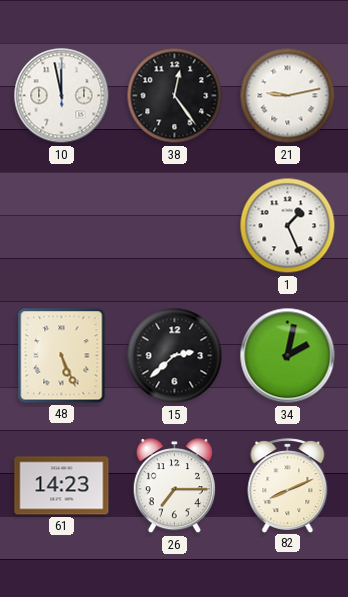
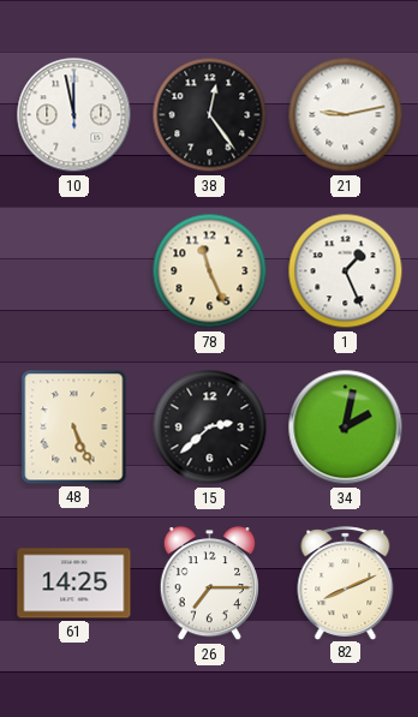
78: none -> 11:26
61: 14:23 -> 14:25
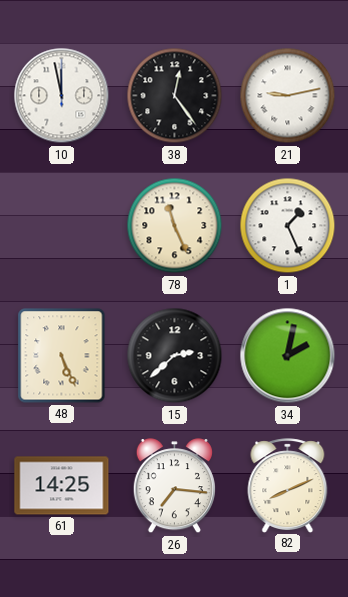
26: 7:15 -> 7:16
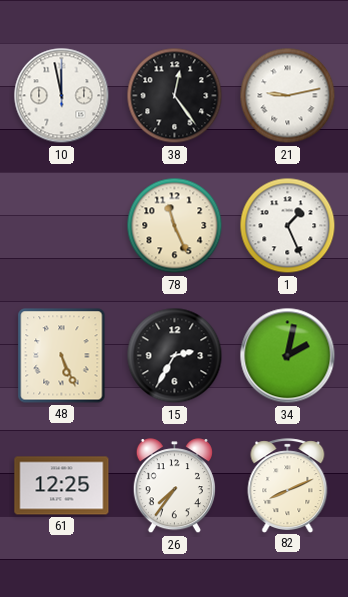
15: 2:38 -> 2:35
61: 14:25 -> 12:25
26: 7:16 -> 7:36
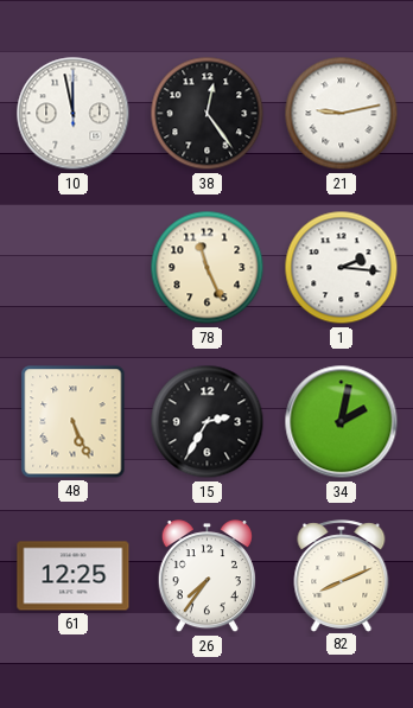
1: 1:26 -> 2:16
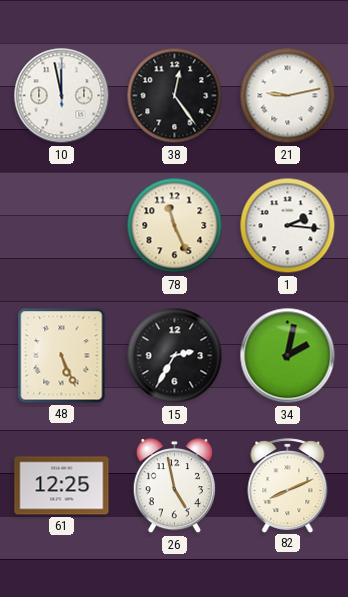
26: 7:36 -> 4:58
